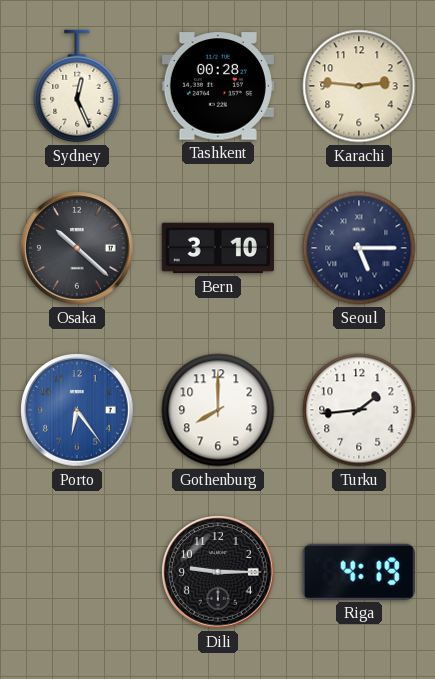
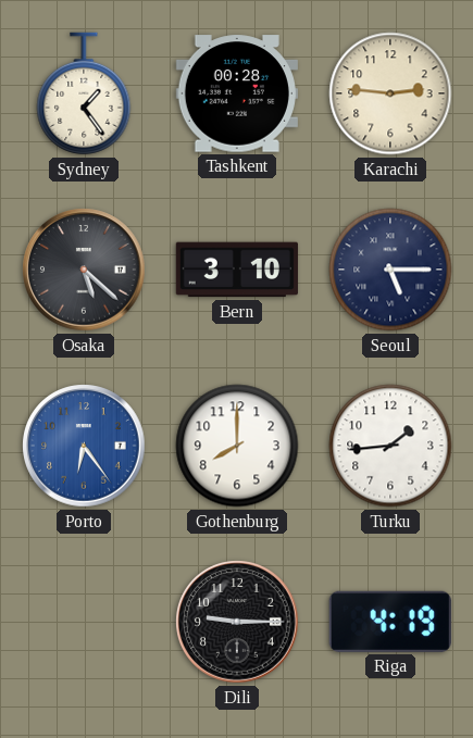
Sydney: 12:26 -> 1:24
Osaka: 10:22 -> 5:22
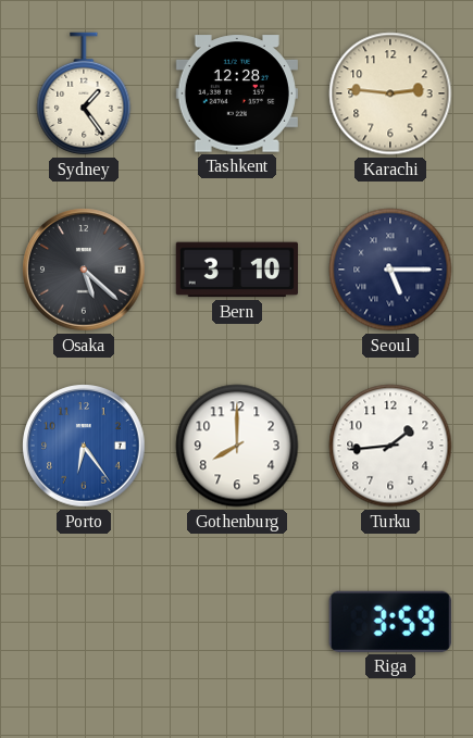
Tashkent: 00:28 -> 12:28
Dili: 9:15 -> none
Riga: 4:19 -> 3:59
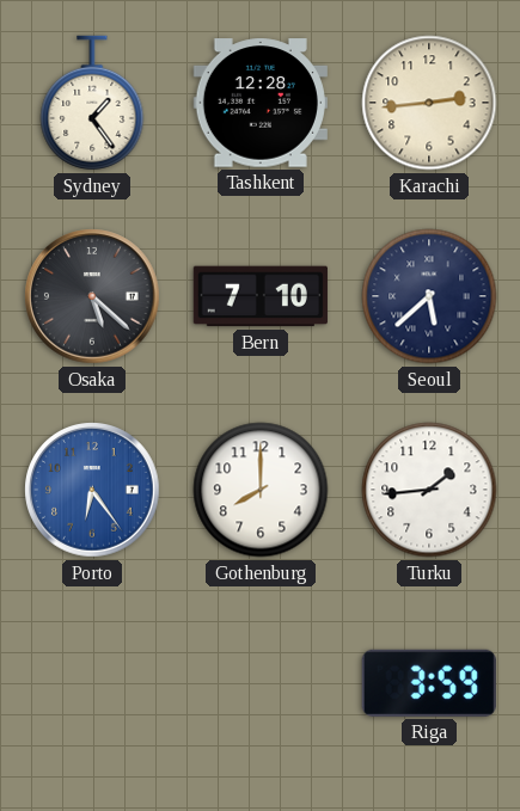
Karachi: 2:46 -> 2:44
Bern: 3:10 -> 7:10
Seoul: 5:15 -> 5:38
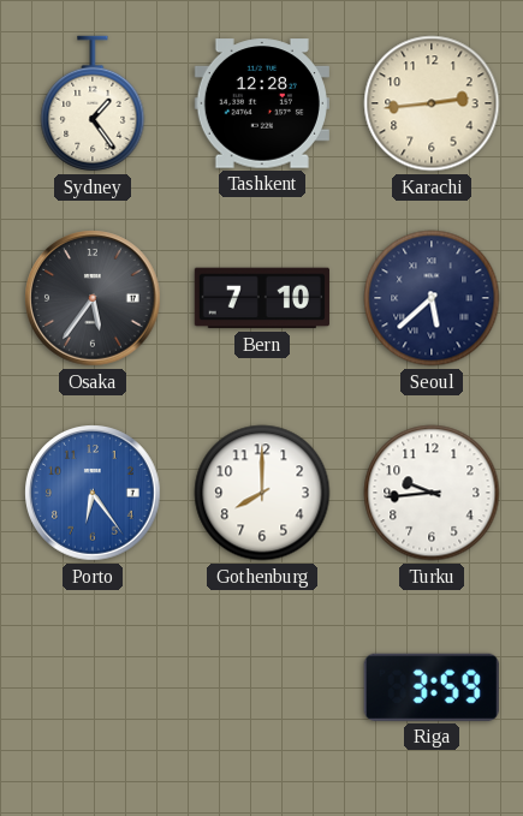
Osaka: 5:22 -> 5:36
Turku: 1:44 -> 9:44
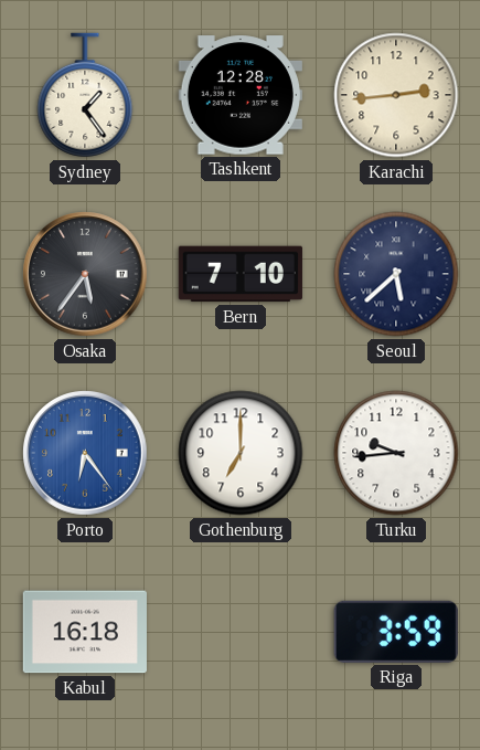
Gothenburg: 8:00 -> 7:00
Kabul: none -> 16:18
